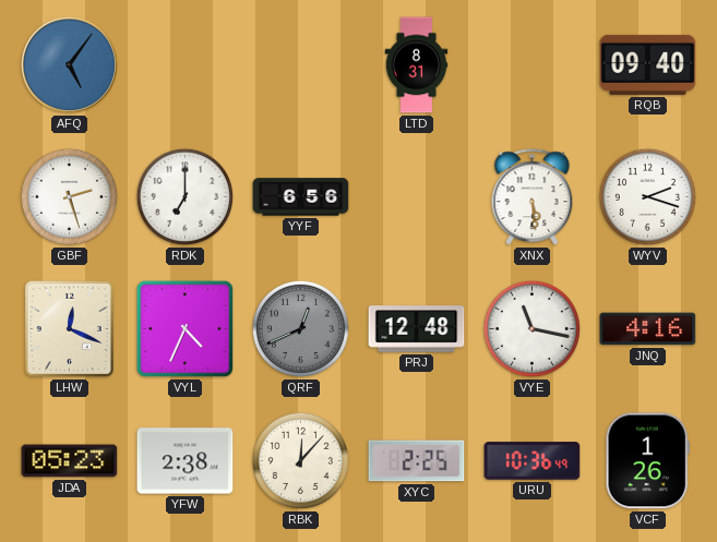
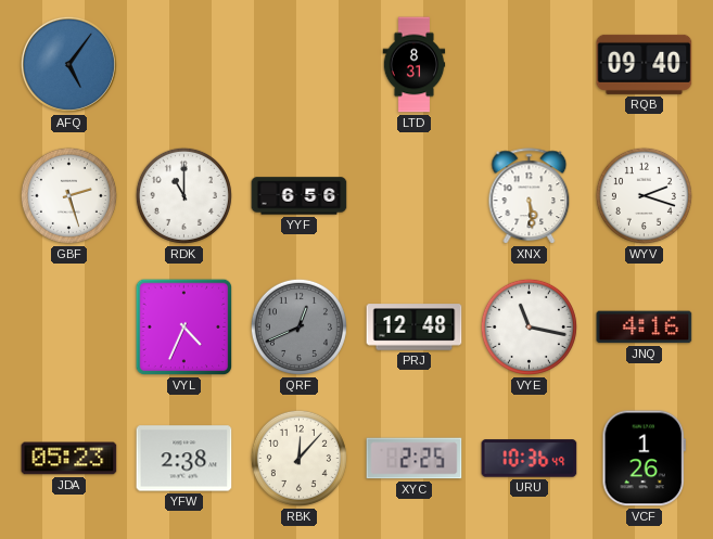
RDK: 7:00 -> 11:00
LHW: 12:19 -> none
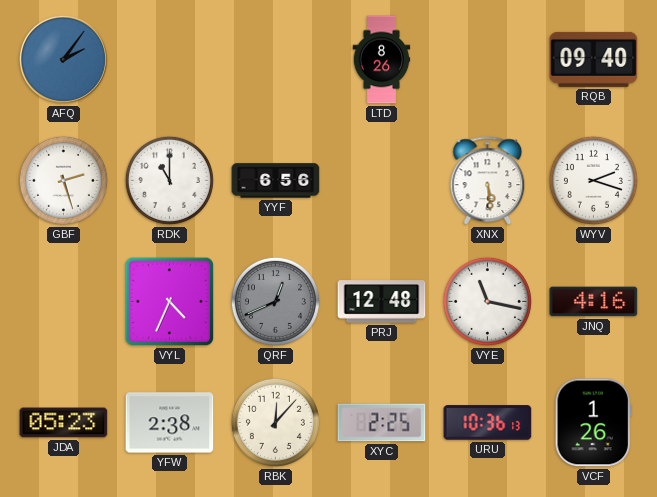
AFQ: 5:06 -> 2:06
LTD: 8:31 -> 8:26
URU: 10:36:49 -> 10:36:13
